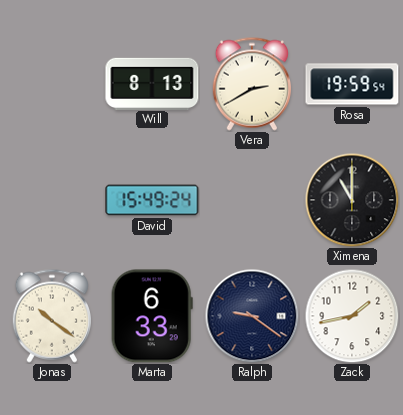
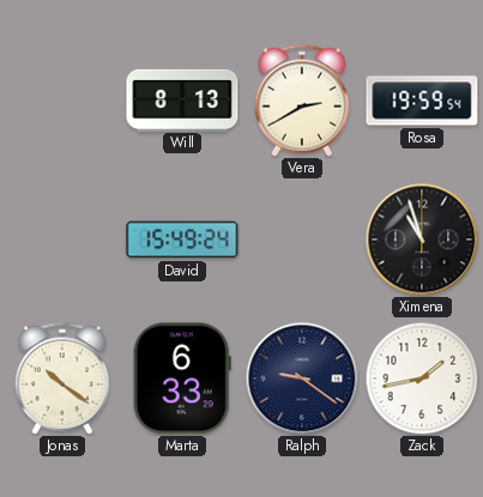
Ximena: 11:00 -> 10:57
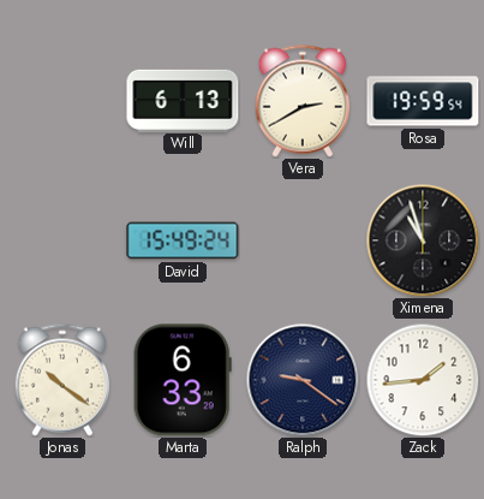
Will: 8:13 -> 6:13
Zack: 1:43 -> 1:44
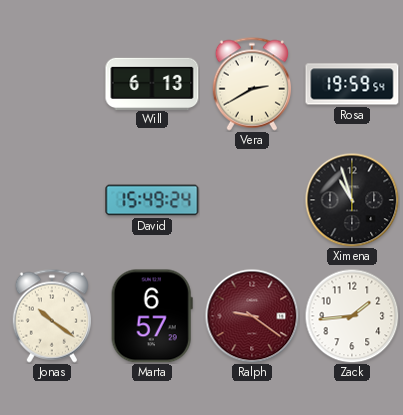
Marta: 6:33 -> 6:57
Ralph dial: navy -> burgundy
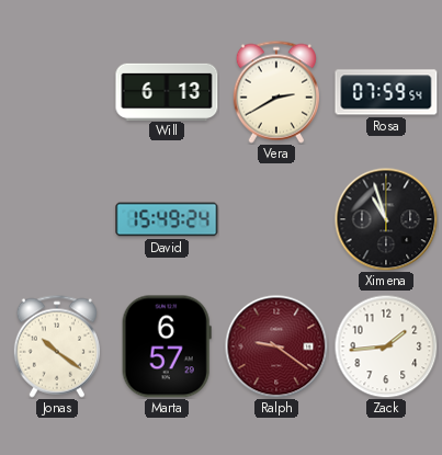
Rosa: 19:59 -> 07:59
